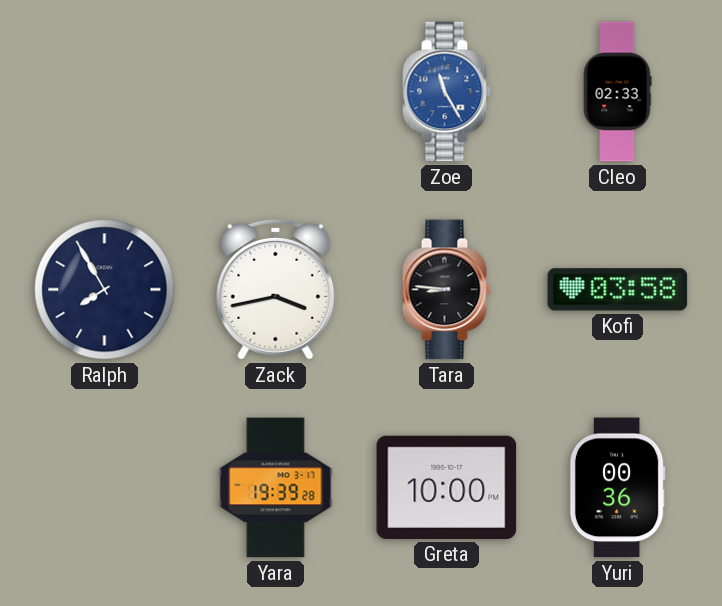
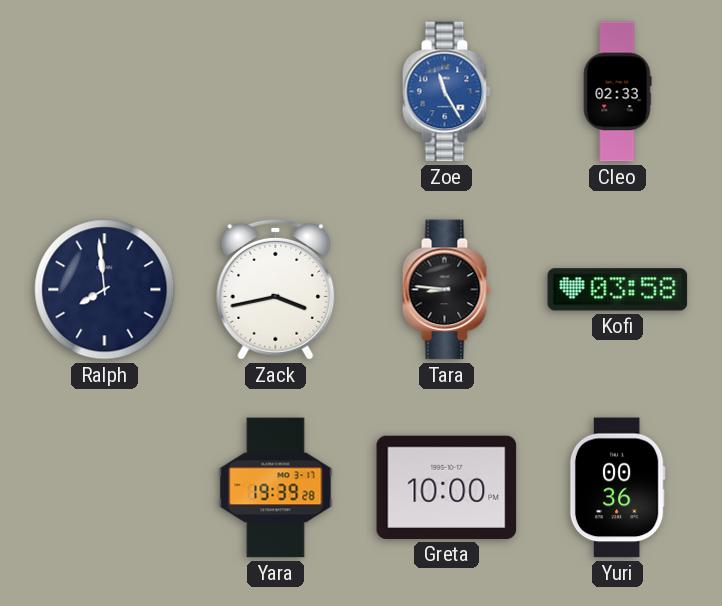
Ralph: 7:55 -> 7:59
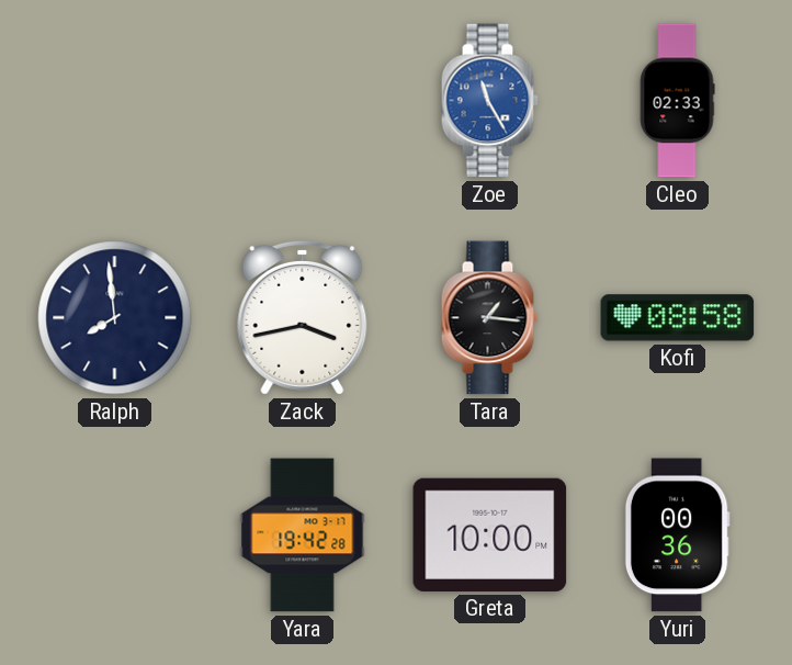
Tara: 8:46 -> 1:16
Kofi: 03:58 -> 08:58
Yara: 19:39 -> 19:42
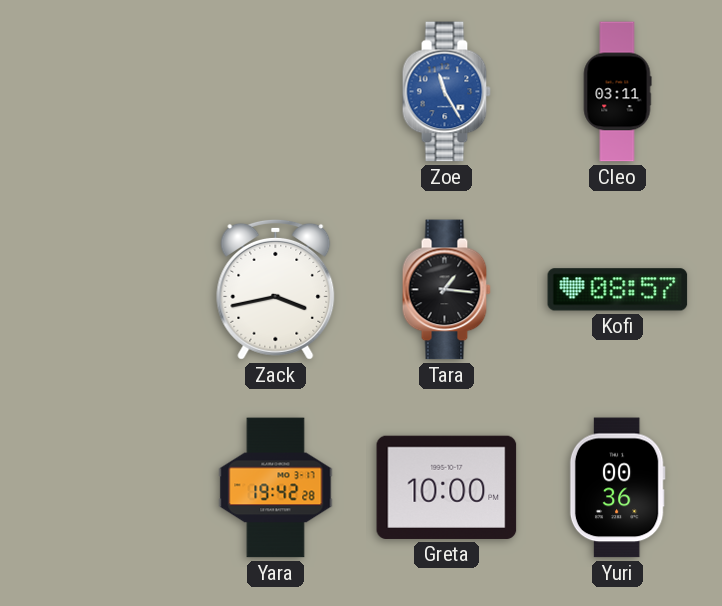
Cleo: 02:33 -> 03:11
Ralph: 7:59 -> none
Kofi: 08:58 -> 08:57
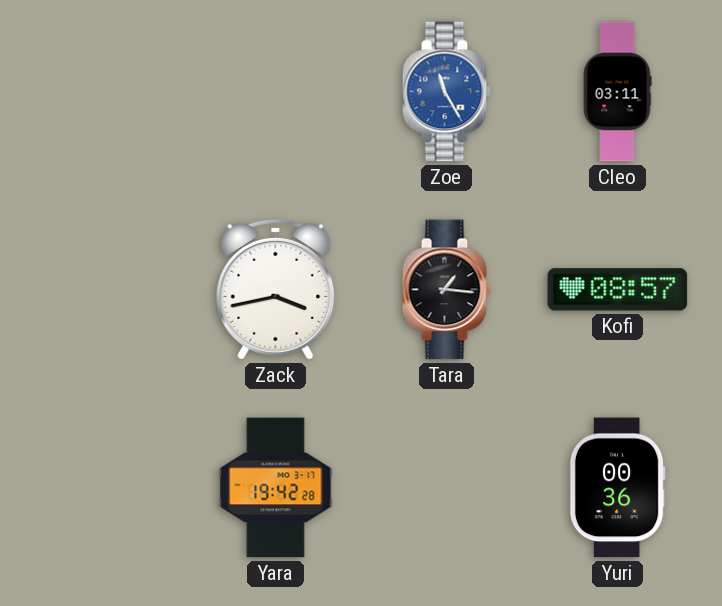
Greta: 10:00 -> none
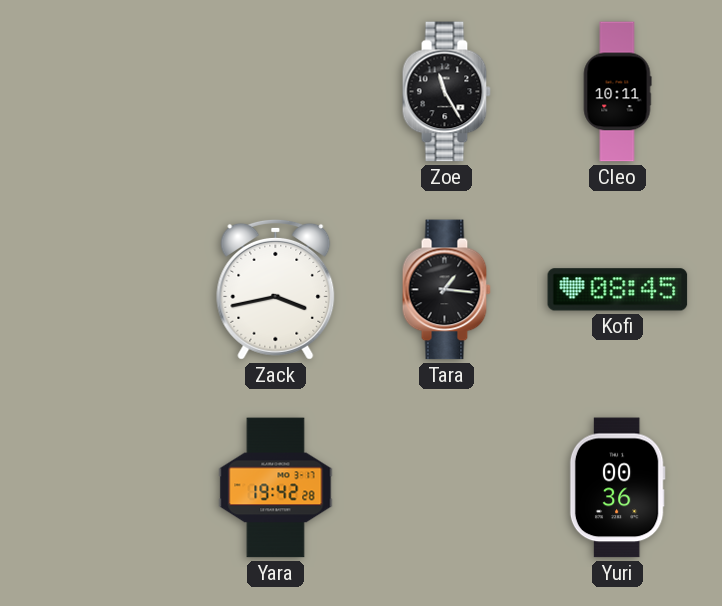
Zoe dial: blue -> black
Cleo: 03:11 -> 10:11
Kofi: 08:57 -> 08:45
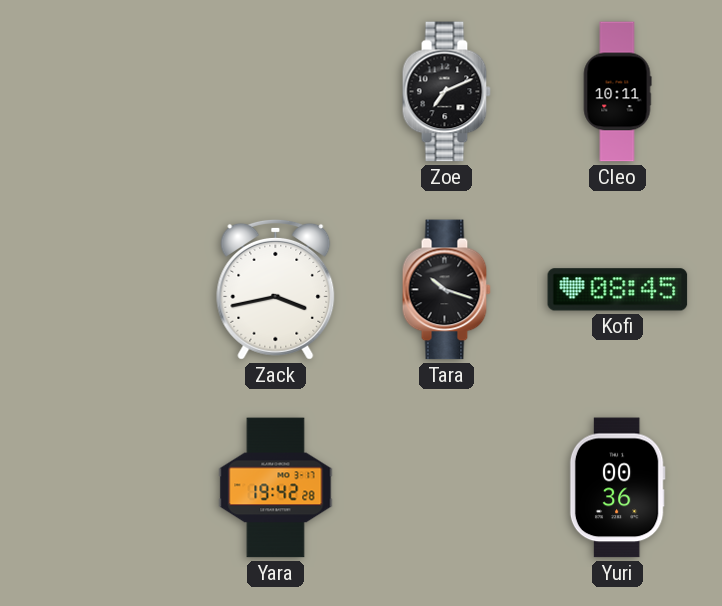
Zoe: 11:25 -> 7:11
Tara: 1:16 -> 10:18
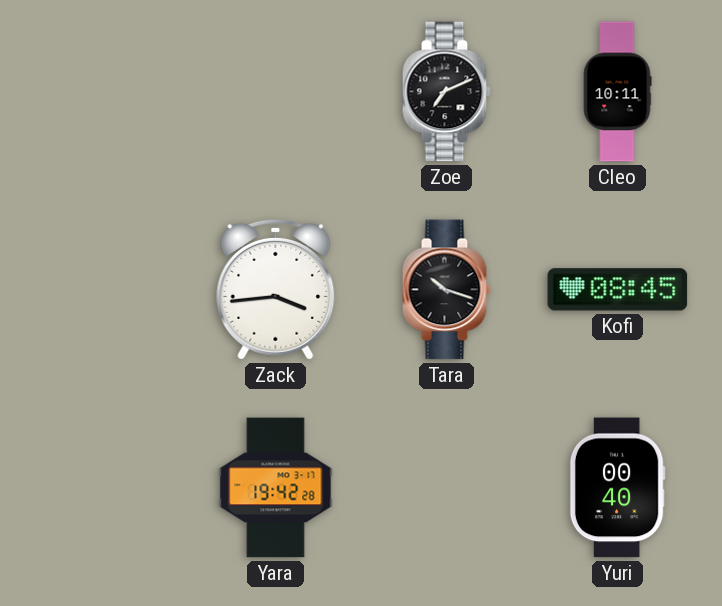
Zack: 3:43 -> 3:44
Yuri: 00:36 -> 00:40
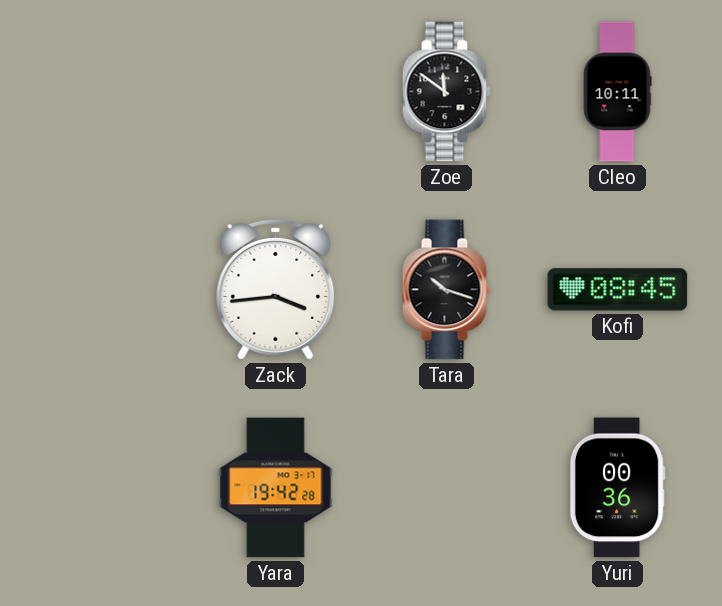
Zoe: 7:11 -> 11:51
Yuri: 00:40 -> 00:36
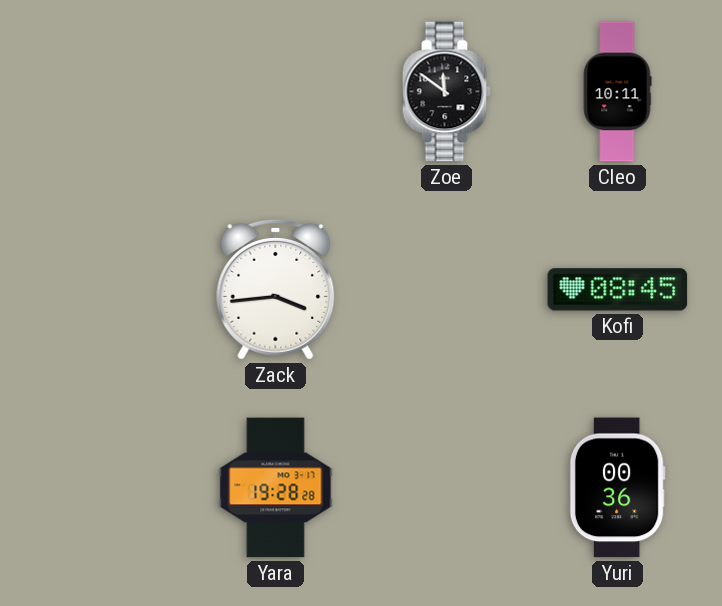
Tara: 10:18 -> none
Yara: 19:42 -> 19:28
